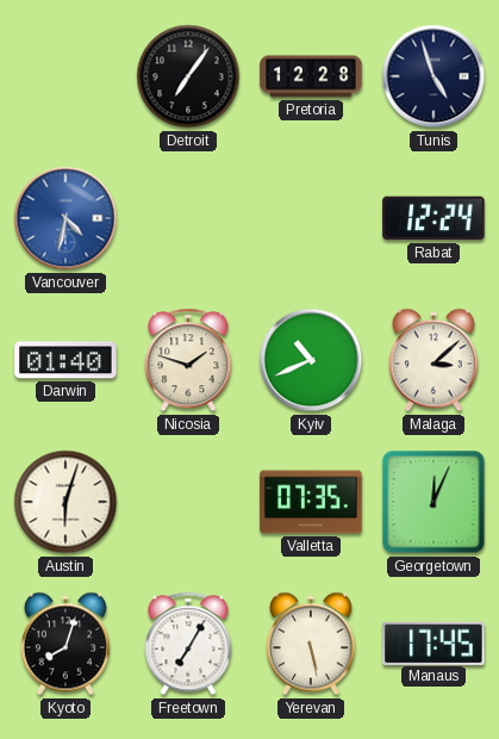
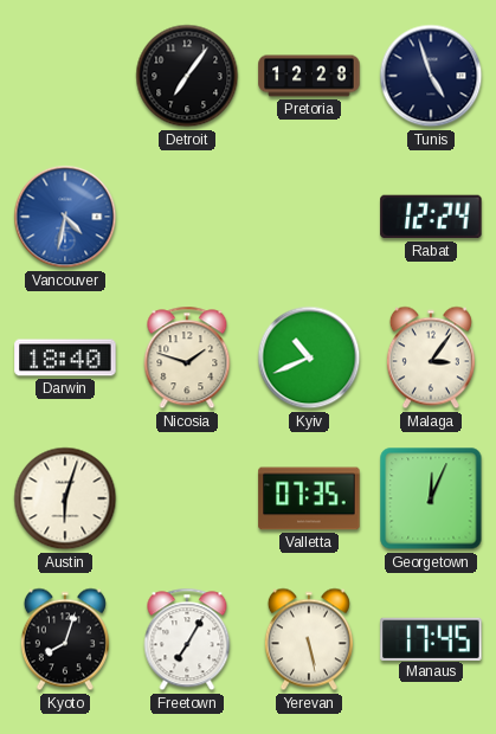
Darwin: 01:40 -> 18:40
Malaga: 3:08 -> 3:06
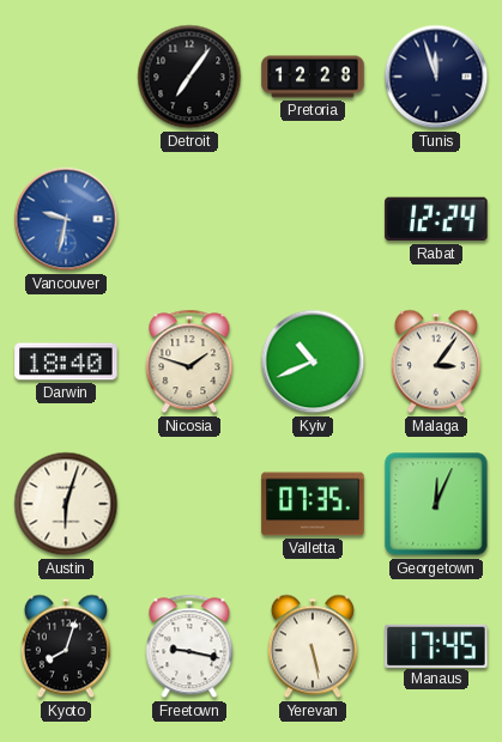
Tunis: 4:57 -> 11:57
Vancouver: 4:32 -> 9:32
Freetown: 7:05 -> 9:17
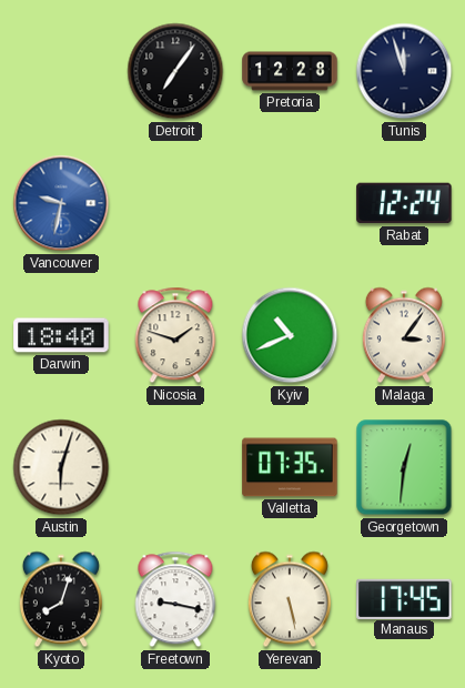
Georgetown: 12:04 -> 12:31
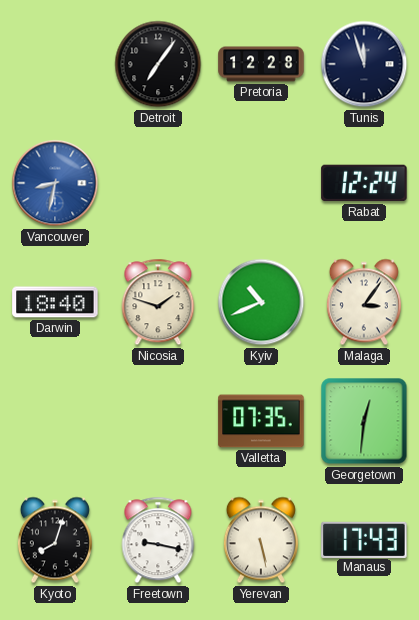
Vancouver: 9:32 -> 8:32
Austin: 6:03 -> none
Manaus: 17:45 -> 17:43
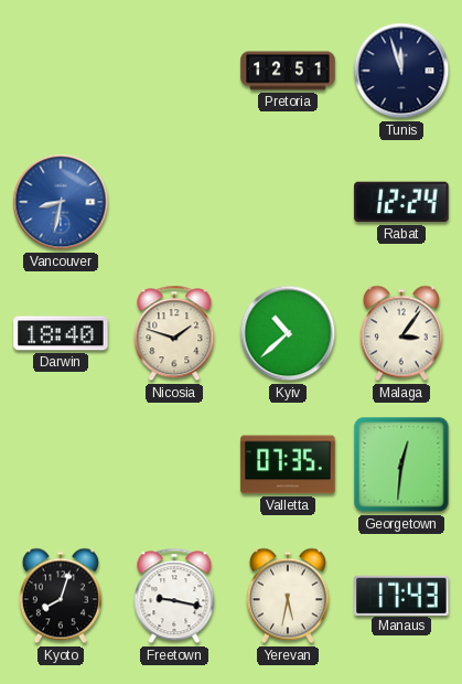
Detroit: 7:06 -> none
Pretoria: 12:28 -> 12:51
Kyiv: 10:41 -> 10:38
Yerevan: 5:28 -> 5:32
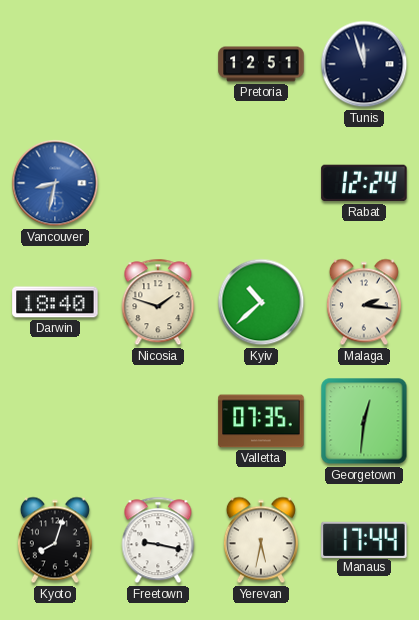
Malaga: 3:06 -> 2:16
Manaus: 17:43 -> 17:44
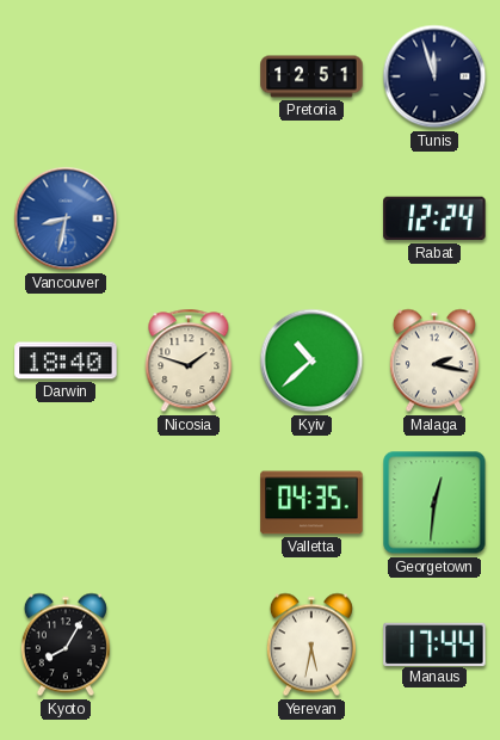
Malaga: 2:16 -> 2:17
Valletta: 07:35 -> 04:35
Kyoto: 8:03 -> 8:05
Freetown: 9:17 -> none
